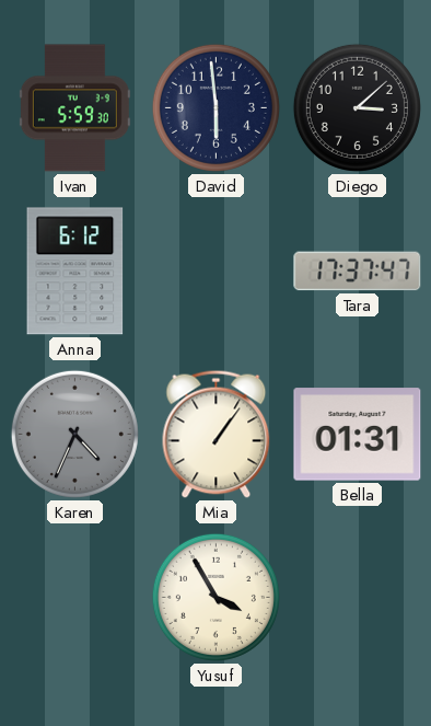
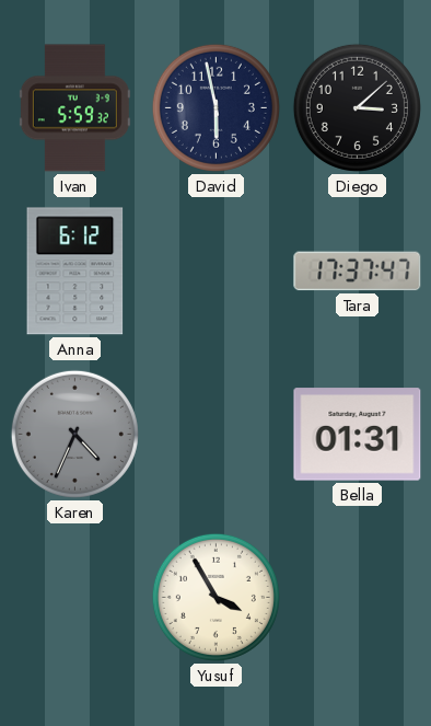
Ivan: 5:59:30 -> 5:59:32
David: 5:59 -> 5:58
Mia: 1:06 -> none
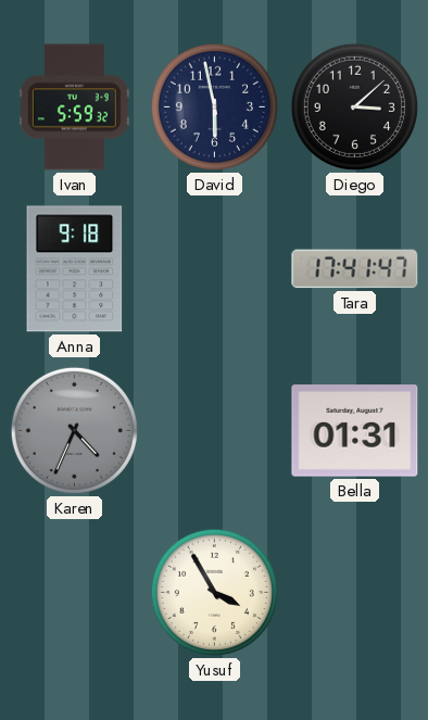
Anna: 6:12 -> 9:18
Tara: 17:37 -> 17:41
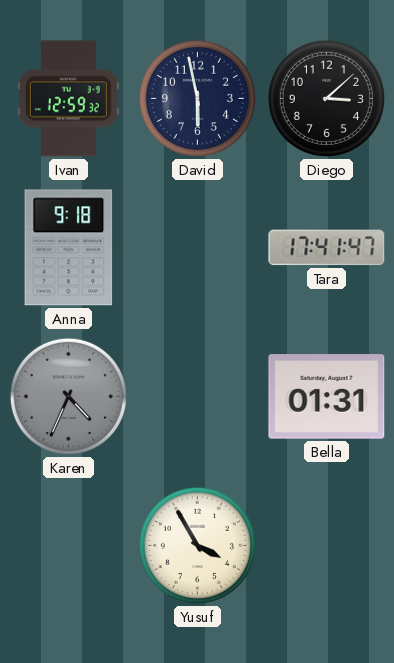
Ivan: 5:59 -> 12:59
